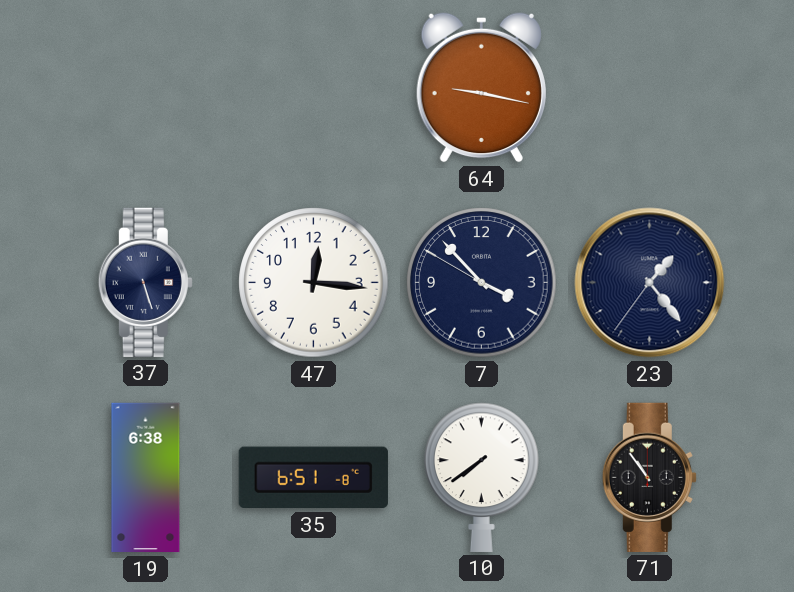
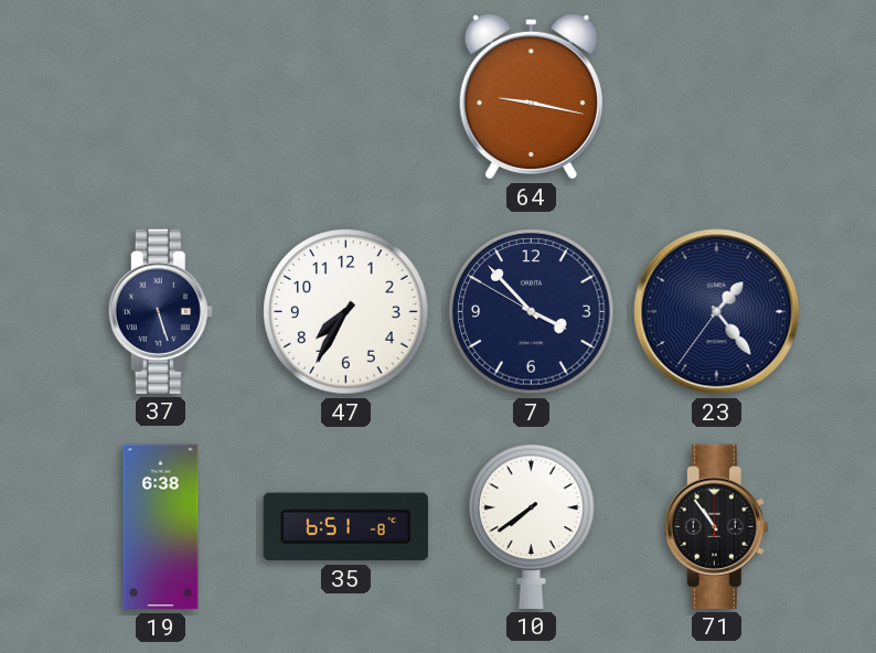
47: 12:16 -> 7:35
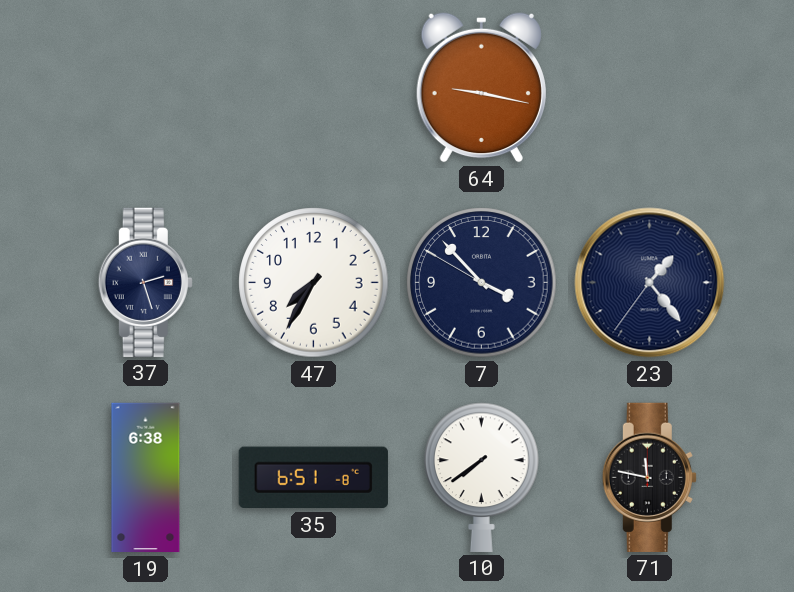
37: 5:27 -> 2:27
71: 10:54 -> 11:47
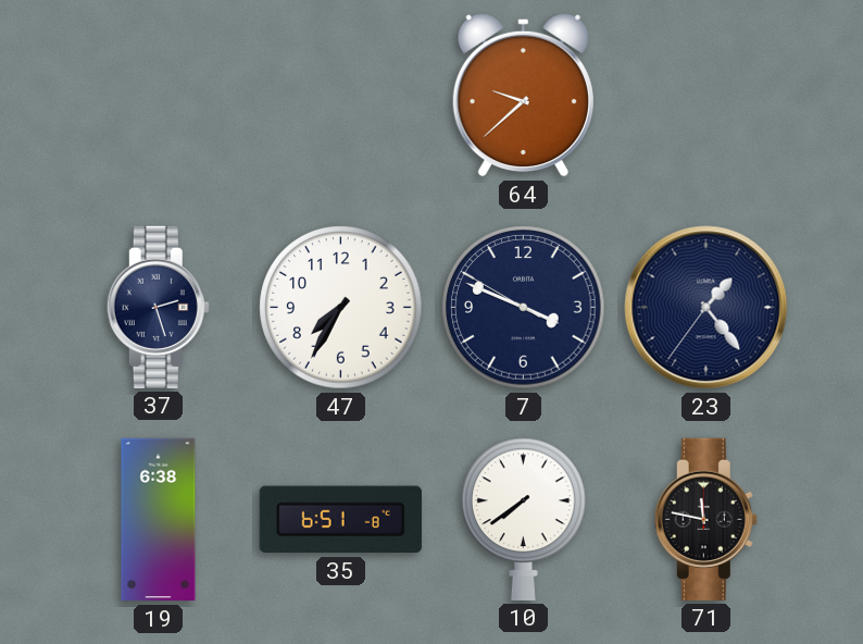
64: 9:17 -> 9:38
7: 3:52 -> 3:48
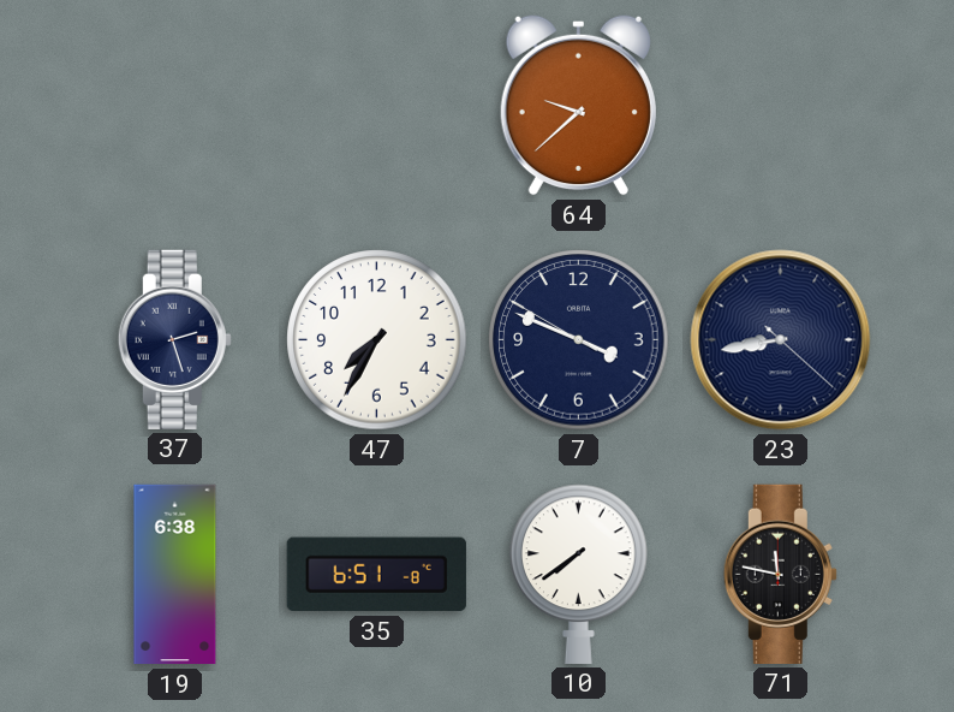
23: 1:23 -> 8:43
